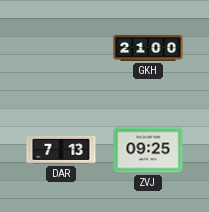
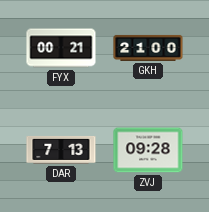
FYX: none -> 00:21
ZVJ: 09:25 -> 09:28
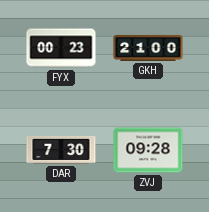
FYX: 00:21 -> 00:23
DAR: 7:13 -> 7:30
